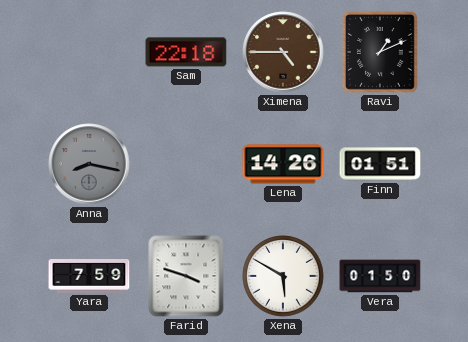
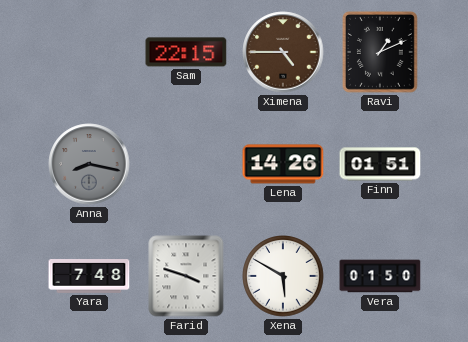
Sam: 22:18 -> 22:15
Yara: 7:59 -> 7:48
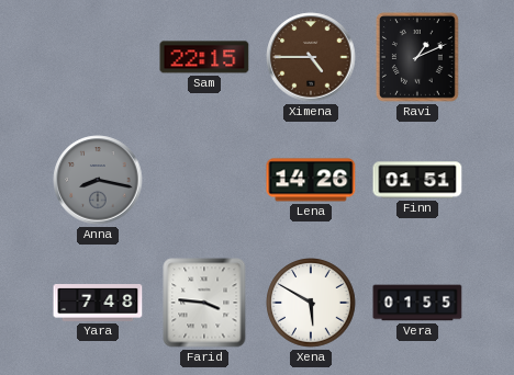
Farid: 3:48 -> 3:46
Vera: 01:50 -> 01:55
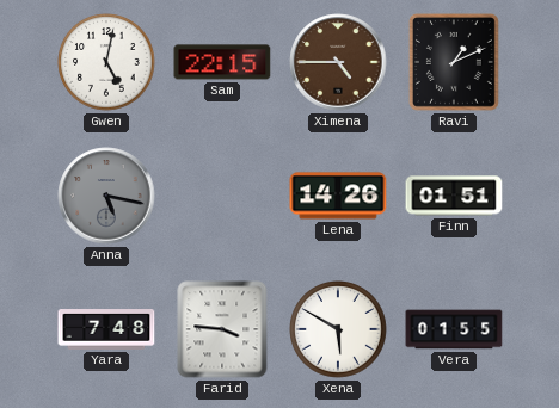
Gwen: none -> 5:02
Anna: 8:17 -> 5:17
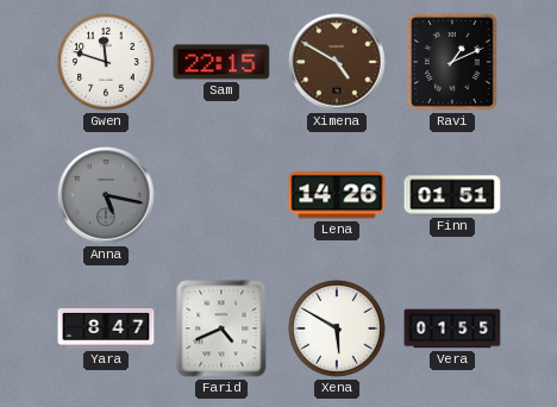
Gwen: 5:02 -> 11:48
Ximena: 4:45 -> 4:50
Yara: 7:48 -> 8:47
Farid: 3:46 -> 4:41
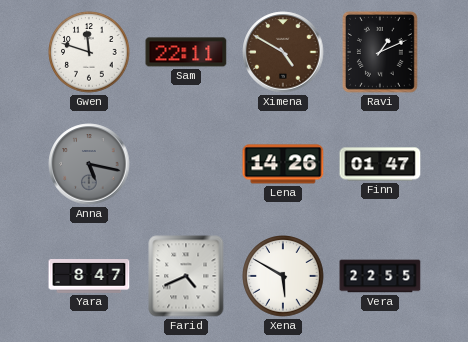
Sam: 22:15 -> 22:11
Finn: 01:51 -> 01:47
Vera: 01:55 -> 22:55
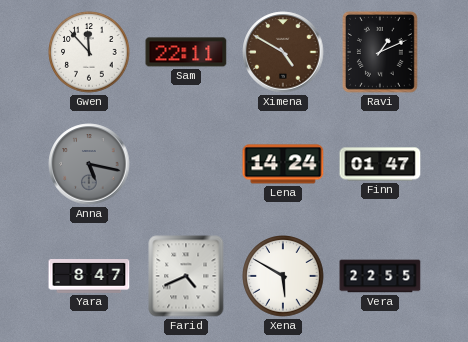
Gwen: 11:48 -> 11:53
Lena: 14:26 -> 14:24
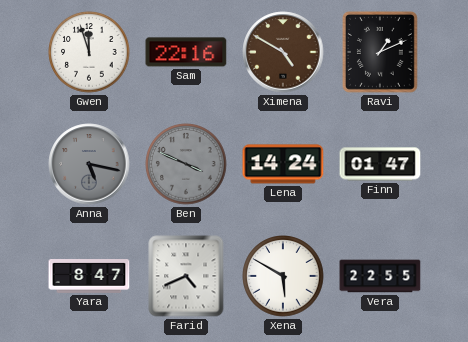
Gwen: 11:53 -> 11:57
Sam: 22:11 -> 22:16
Ben: none -> 3:49
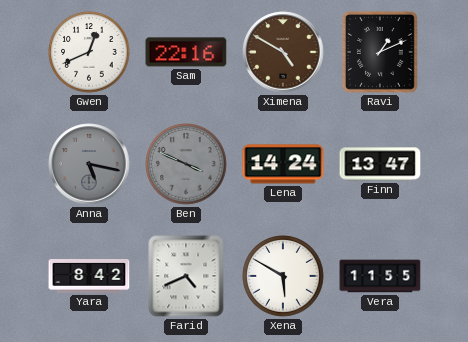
Gwen: 11:57 -> 12:41
Finn: 01:47 -> 13:47
Yara: 8:47 -> 8:42
Vera: 22:55 -> 11:55
